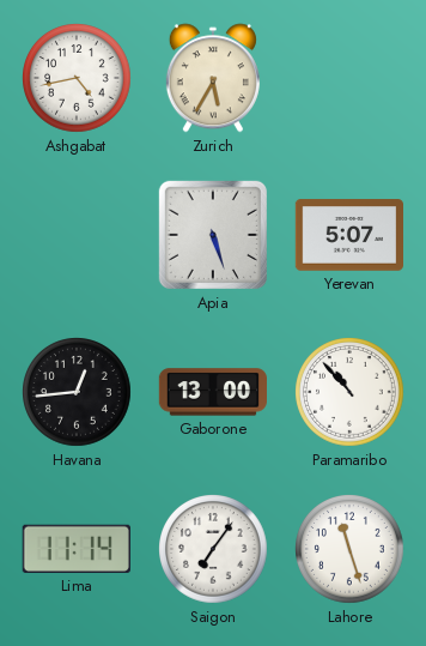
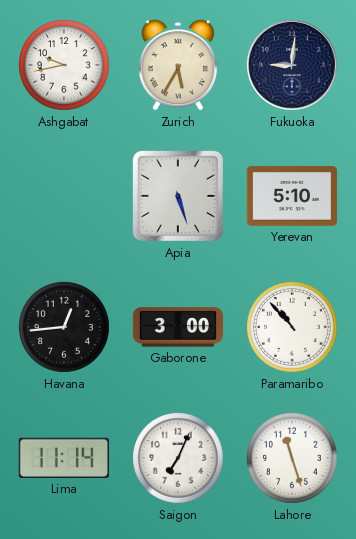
Ashgabat: 4:43 -> 9:43
Fukuoka: none -> 9:01
Yerevan: 5:07 -> 5:10
Gaborone: 13:00 -> 3:00
Saigon: 7:06 -> 7:04
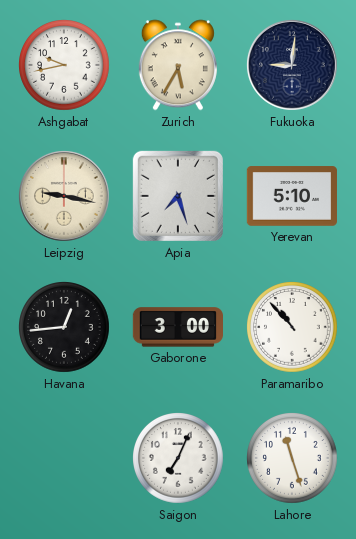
Leipzig: none -> 9:17
Apia: 5:27 -> 7:27
Lima: 11:14 -> none
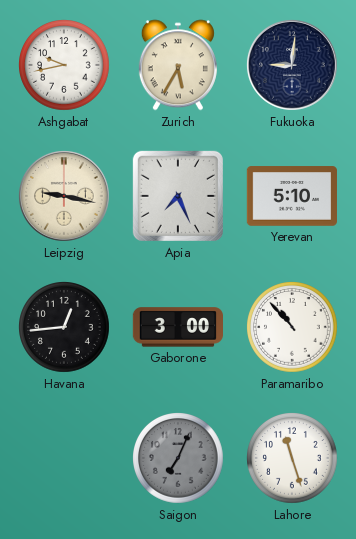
Apia: 7:27 -> 7:26
Saigon dial: white -> grey
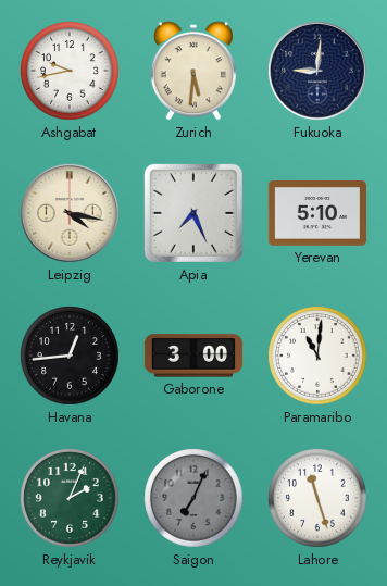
Zurich: 5:35 -> 5:31
Leipzig: 9:17 -> 4:17
Paramaribo: 10:53 -> 11:01
Reykjavik: none -> 2:04
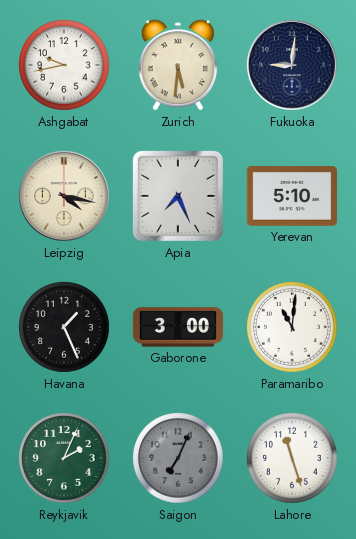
Havana: 12:44 -> 1:26
